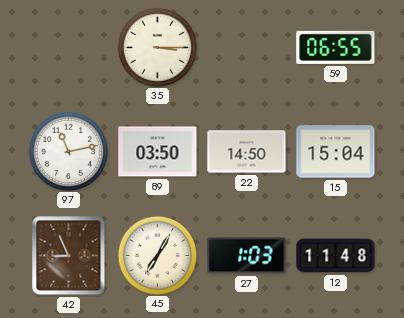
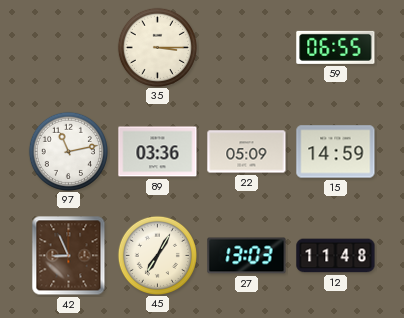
89: 03:50 -> 03:36
22: 14:50 -> 05:09
15: 15:04 -> 14:59
27: 1:03 -> 13:03
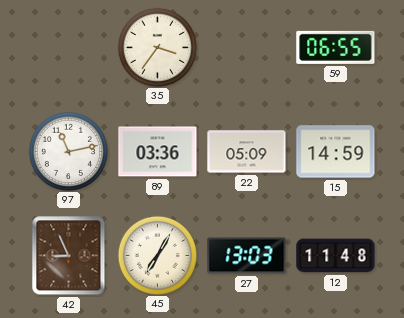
35: 3:15 -> 3:36
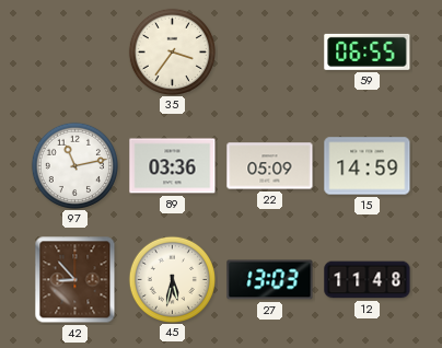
42: 8:56 -> 8:53
45: 7:05 -> 5:32
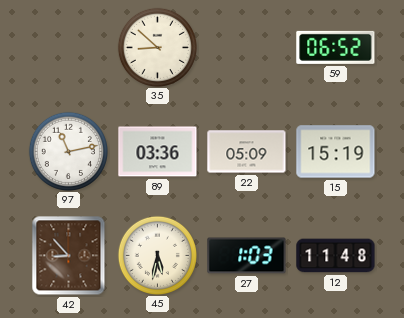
35: 3:36 -> 8:52
59: 06:55 -> 06:52
15: 14:59 -> 15:19
27: 13:03 -> 1:03
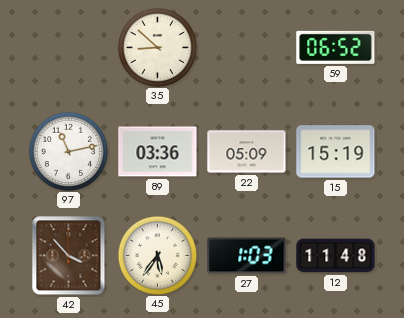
42: 8:53 -> 3:53
45: 5:32 -> 5:36
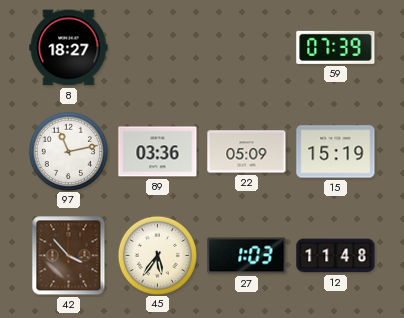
8: none -> 18:27
35: 8:52 -> none
59: 06:52 -> 07:39
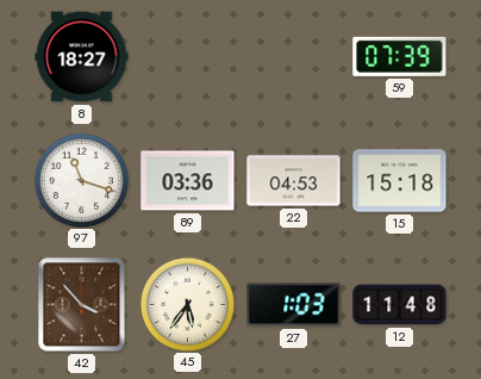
97: 11:13 -> 11:18
22: 05:09 -> 04:53
15: 15:19 -> 15:18
